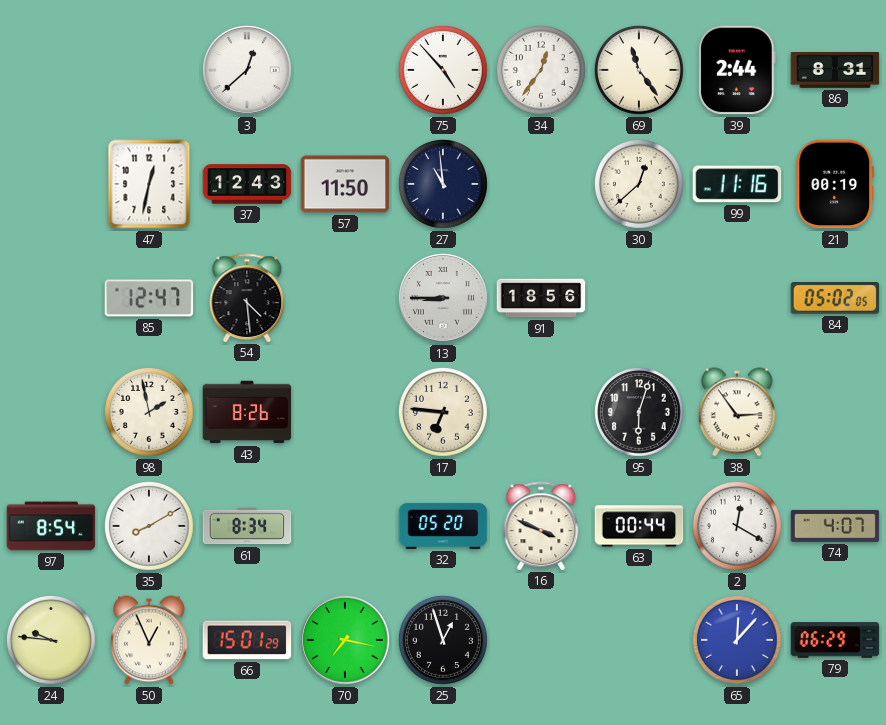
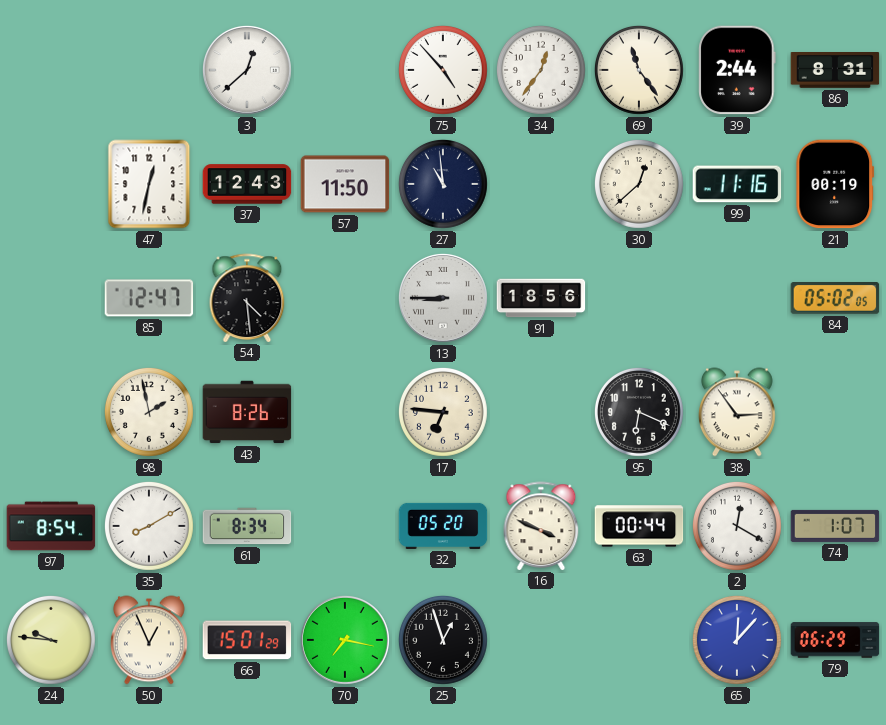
95: 6:03 -> 6:19
74: 4:07 -> 1:07
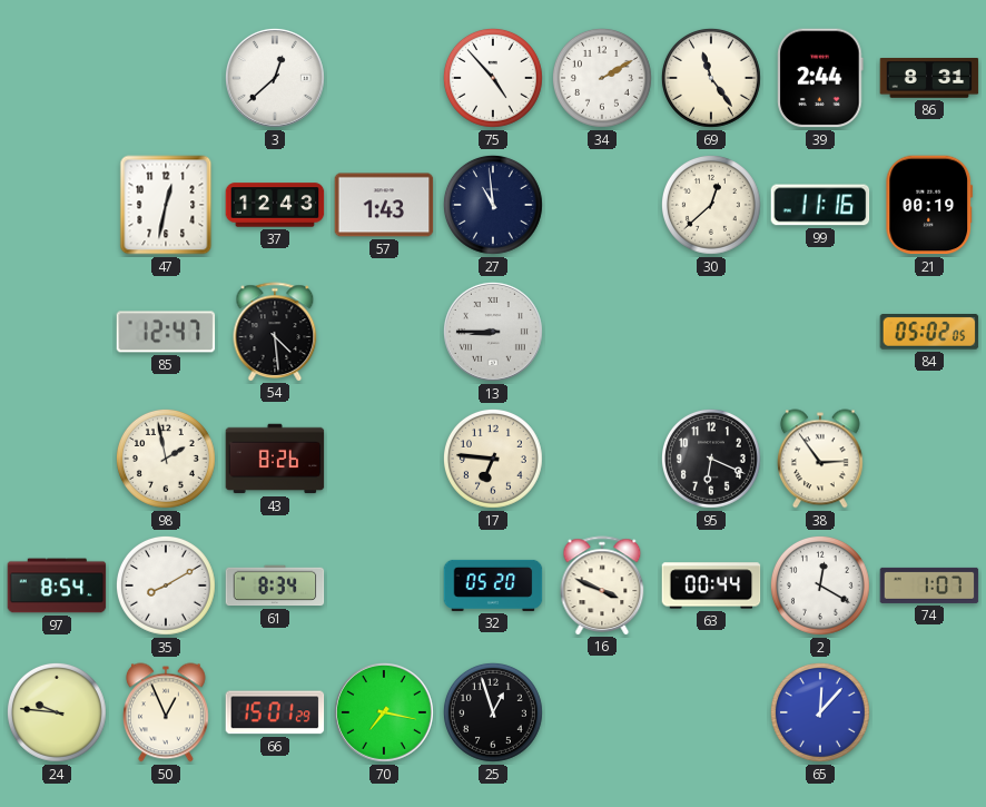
34: 12:36 -> 2:10
57: 11:50 -> 1:43
91: 18:56 -> none
79: 06:29 -> none
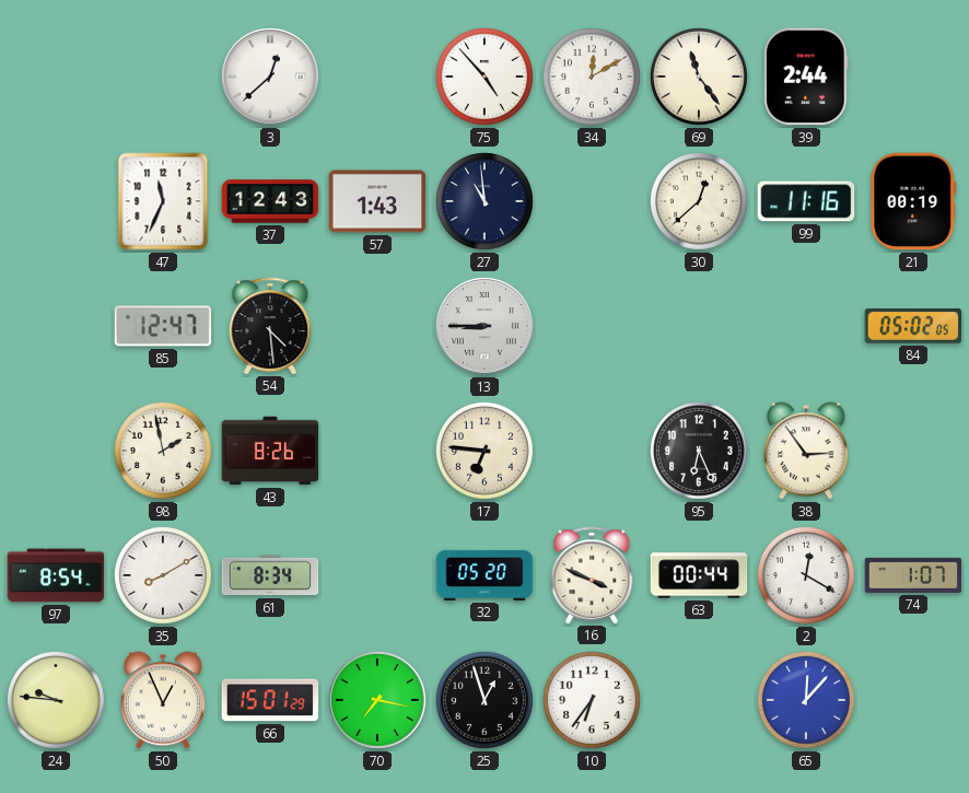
34: 2:10 -> 12:10
86: 8:31 -> none
47: 12:32 -> 11:34
95: 6:19 -> 6:26
10: none -> 6:36
